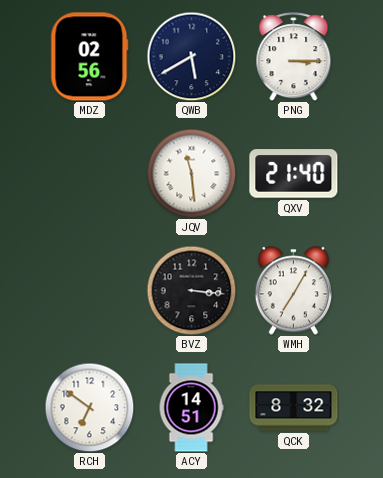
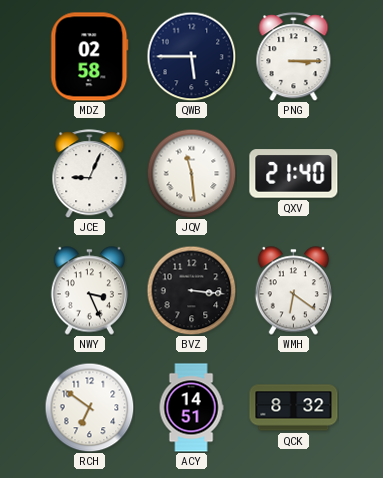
MDZ: 02:56 -> 02:58
QWB: 5:40 -> 5:45
JCE: none -> 9:04
NWY: none -> 3:26
WMH: 7:05 -> 6:21
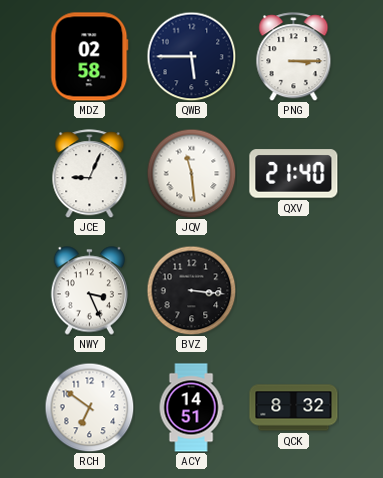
WMH: 6:21 -> none
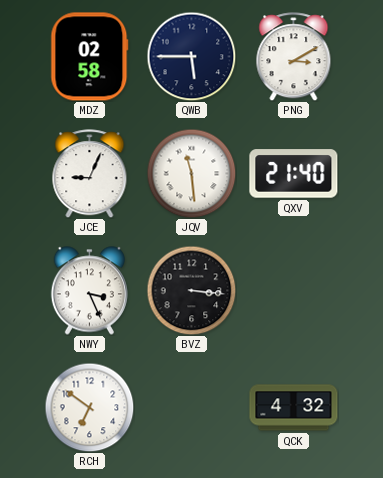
PNG: 3:15 -> 3:10
ACY: 14:51 -> none
QCK: 8:32 -> 4:32
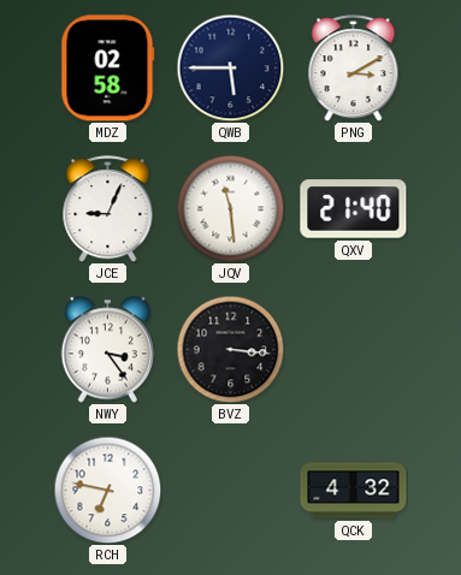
NWY: 3:26 -> 3:24
RCH: 6:51 -> 6:47
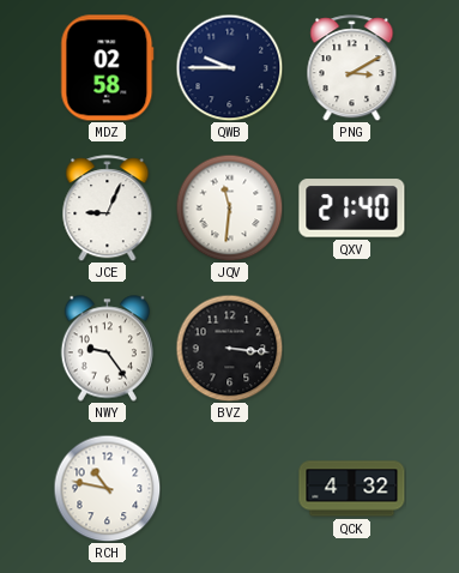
QWB: 5:45 -> 9:45
JQV: 11:29 -> 11:31
NWY: 3:24 -> 9:24
RCH: 6:47 -> 10:47
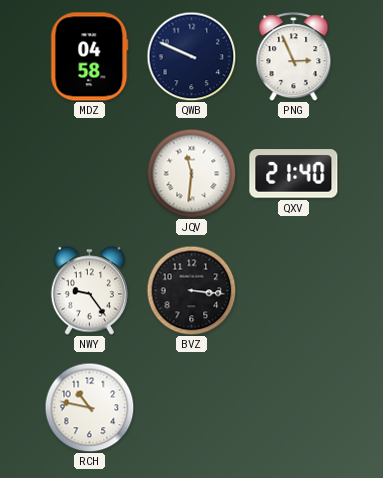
MDZ: 02:58 -> 04:58
QWB: 9:45 -> 9:49
PNG: 3:10 -> 2:56
JCE: 9:04 -> none
QCK: 4:32 -> none
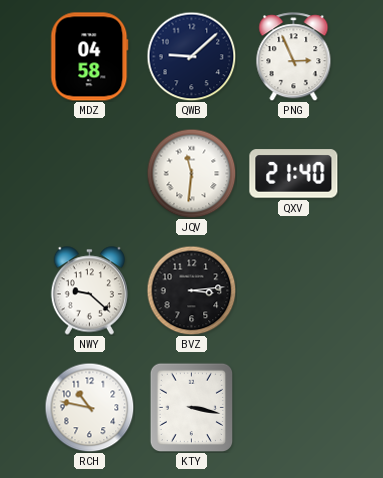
QWB: 9:49 -> 9:08
NWY: 9:24 -> 9:22
BVZ: 3:16 -> 3:14
KTY: none -> 3:17
